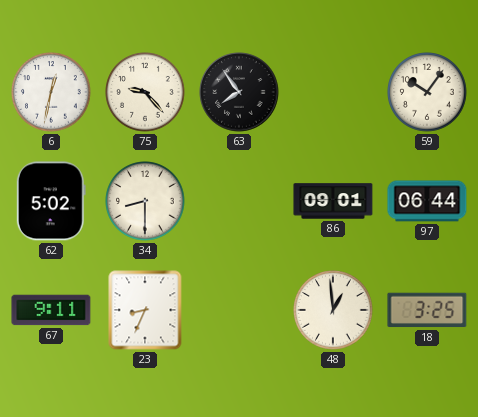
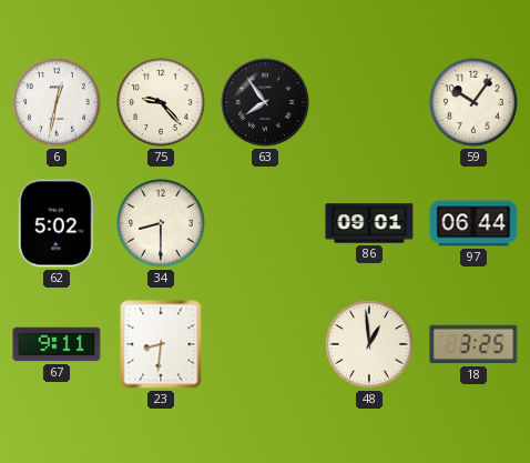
23: 8:34 -> 8:31
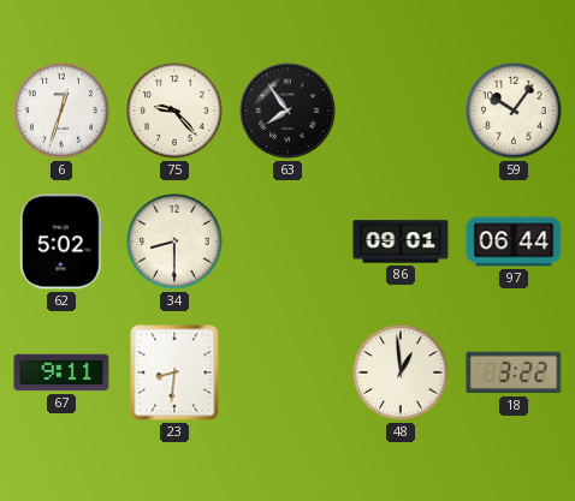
6: 12:32 -> 12:33
18: 3:25 -> 3:22
